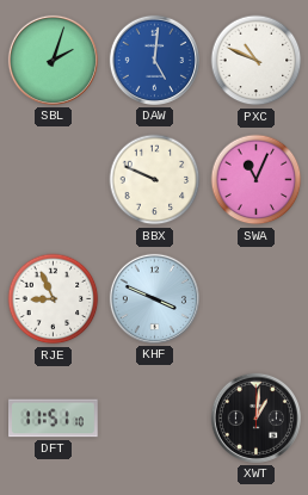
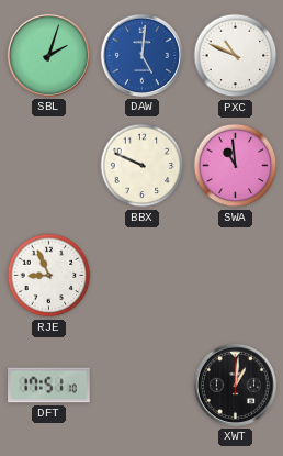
SWA: 11:04 -> 10:59
KHF: 3:49 -> none
DFT: 11:51 -> 17:51
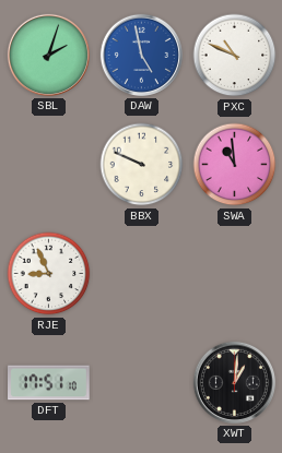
DAW: 5:01 -> 4:58
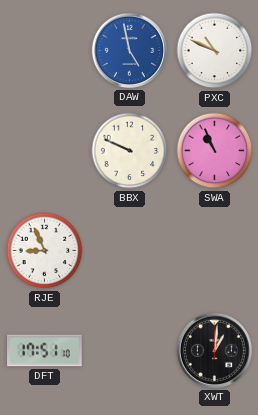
SBL: 2:03 -> none
SWA: 10:59 -> 10:56
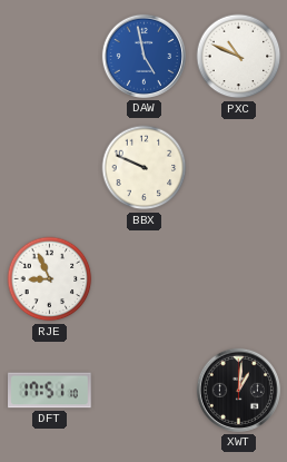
SWA: 10:56 -> none
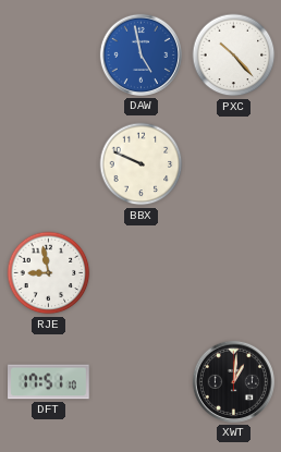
PXC: 10:49 -> 10:23
RJE: 8:56 -> 8:58
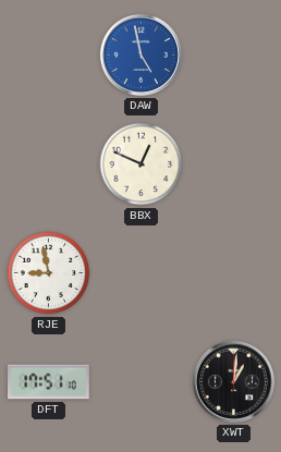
PXC: 10:23 -> none
BBX: 9:49 -> 12:49
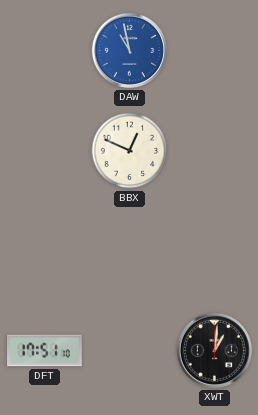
DAW: 4:58 -> 10:58
RJE: 8:58 -> none
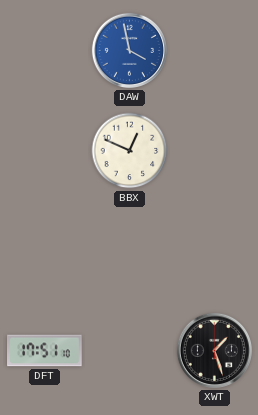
DAW: 10:58 -> 3:58
XWT: 1:01 -> 1:27
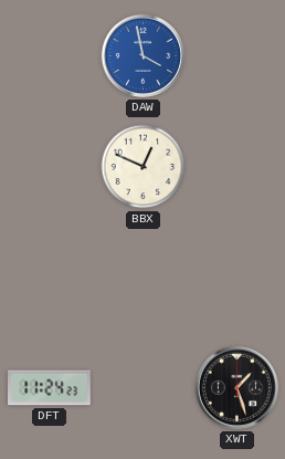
DFT: 17:51 -> 11:24
